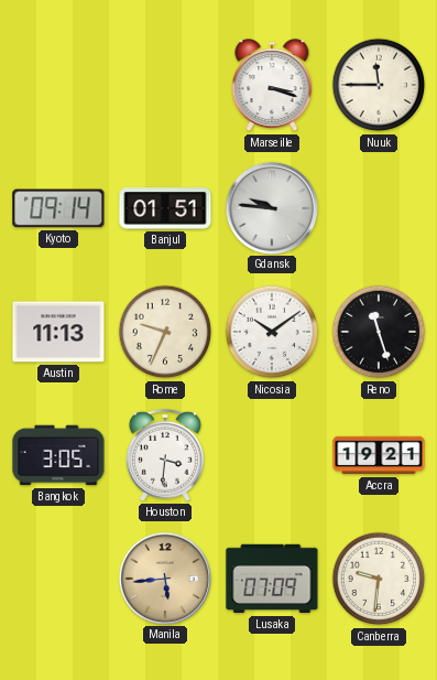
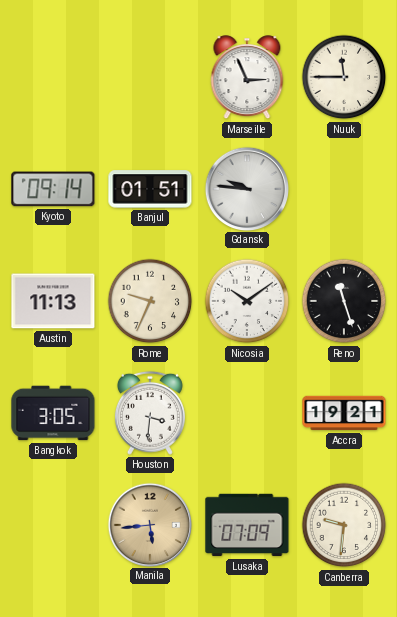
Marseille: 3:18 -> 2:56
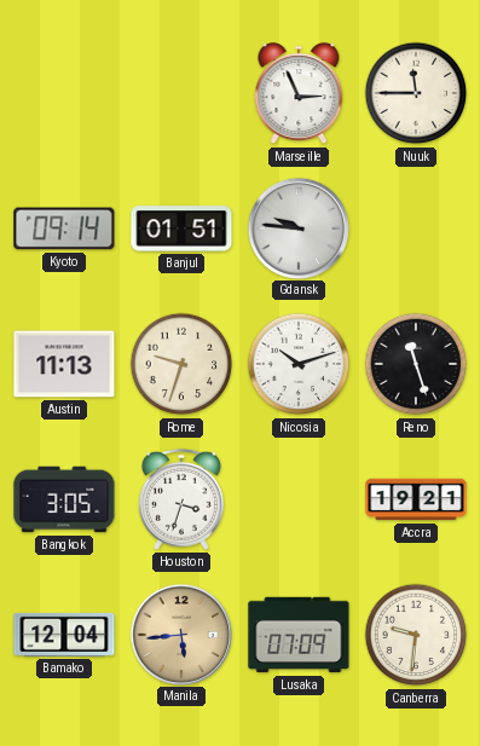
Rome: 9:34 -> 9:33
Nicosia: 10:09 -> 10:12
Houston: 3:31 -> 3:33
Bamako: none -> 12:04
